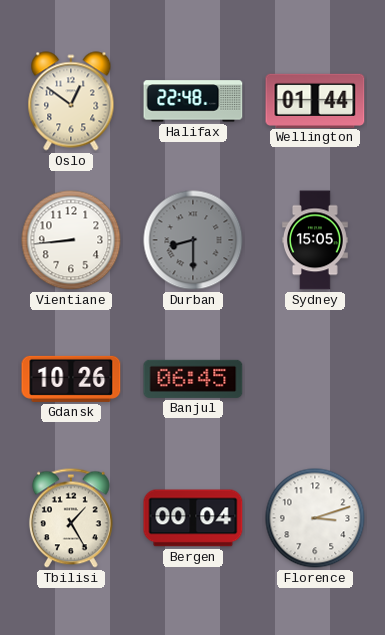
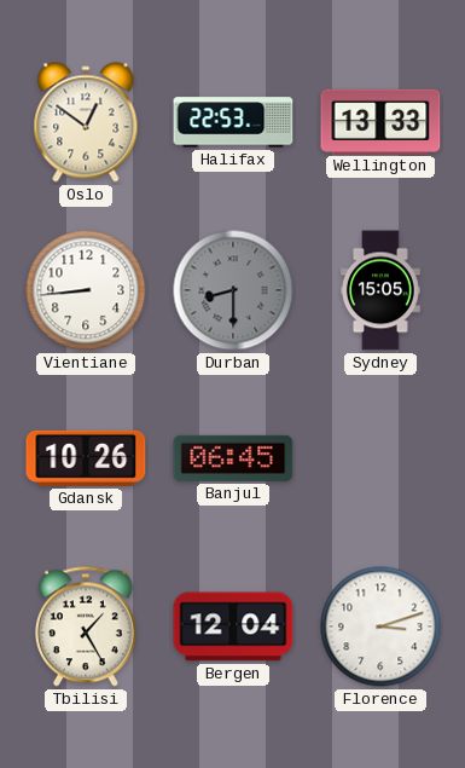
Halifax: 22:48 -> 22:53
Wellington: 01:44 -> 13:33
Bergen: 00:04 -> 12:04
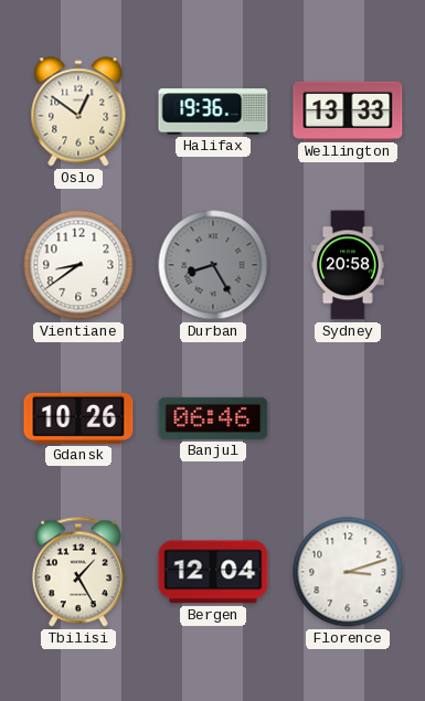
Halifax: 22:53 -> 19:36
Vientiane: 8:44 -> 8:39
Durban: 8:30 -> 8:25
Sydney: 15:05 -> 20:58
Banjul: 06:45 -> 06:46
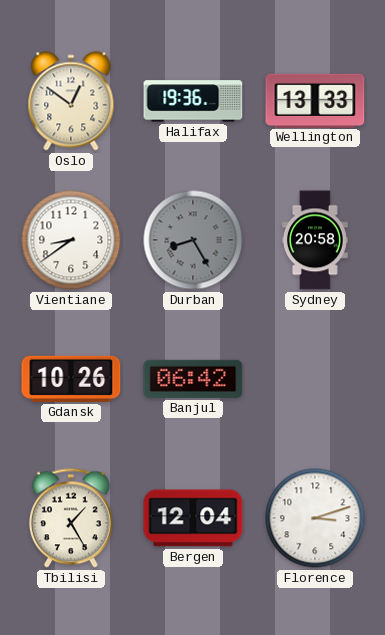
Banjul: 06:46 -> 06:42
